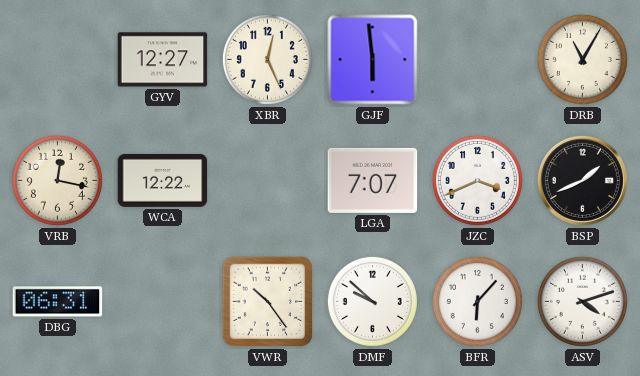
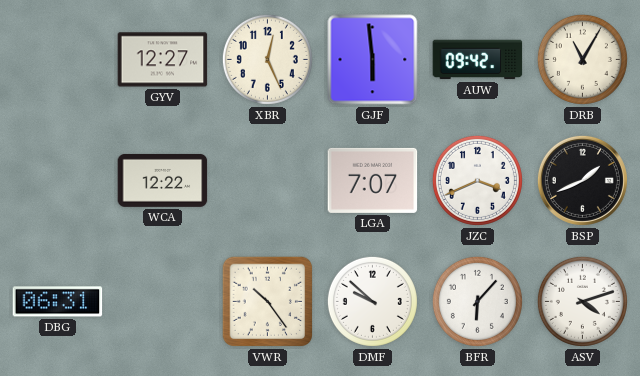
AUW: none -> 09:42
VRB: 12:17 -> none
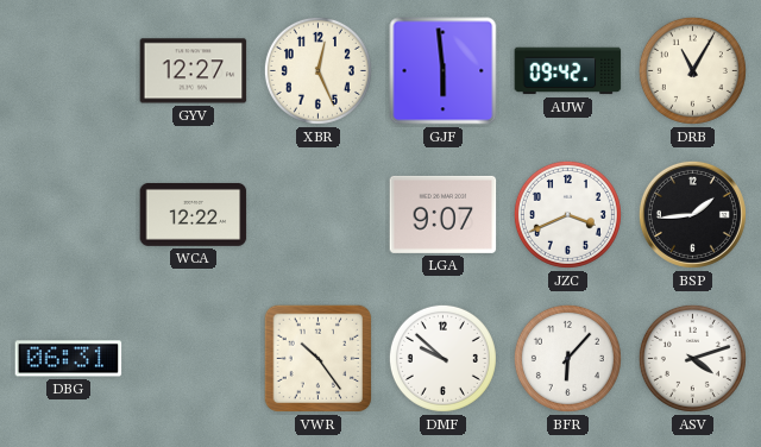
LGA: 7:07 -> 9:07
BSP: 1:41 -> 1:44
